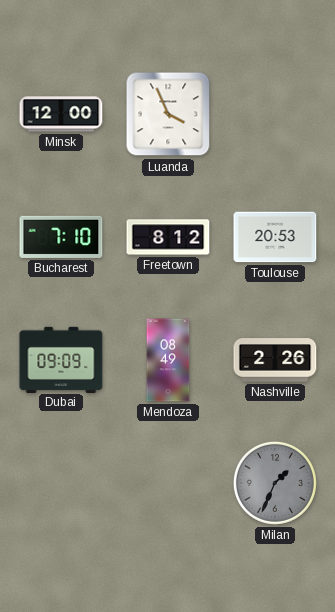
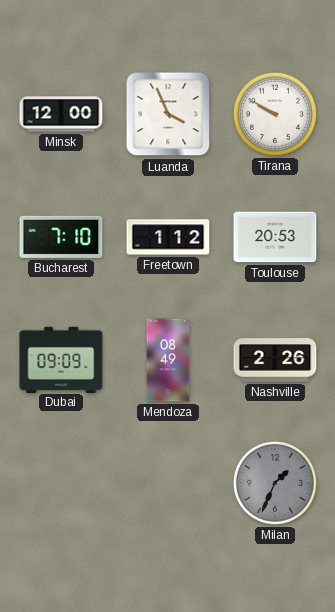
Tirana: none -> 9:50
Freetown: 8:12 -> 1:12
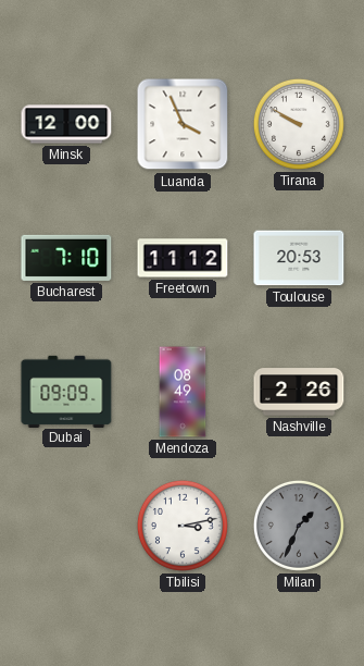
Freetown: 1:12 -> 11:12
Tbilisi: none -> 3:13
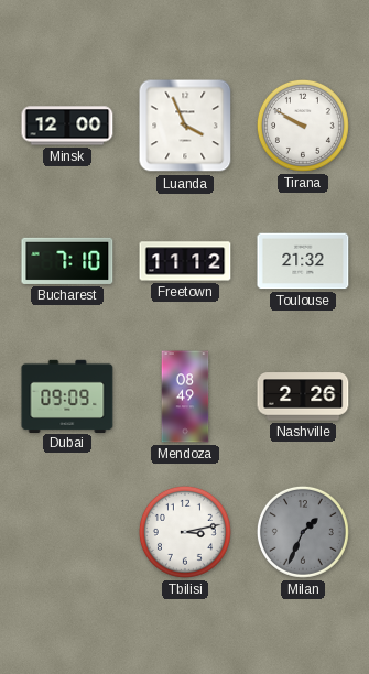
Toulouse: 20:53 -> 21:32
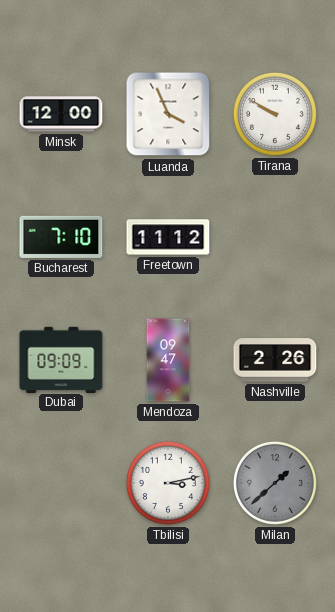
Toulouse: 21:32 -> none
Mendoza: 08:49 -> 09:47
Milan: 1:34 -> 1:38
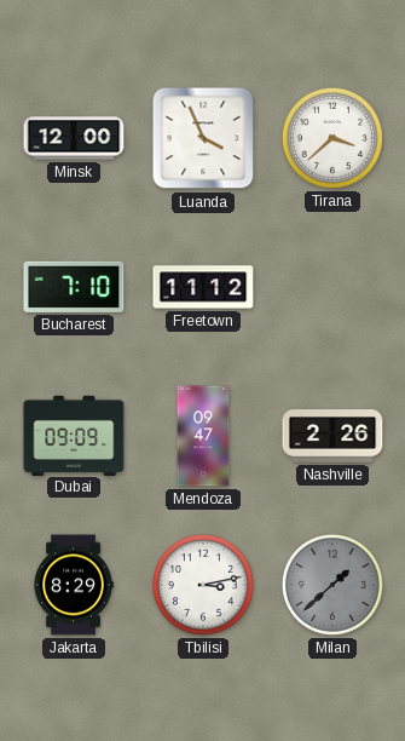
Tirana: 9:50 -> 3:38
Jakarta: none -> 8:29
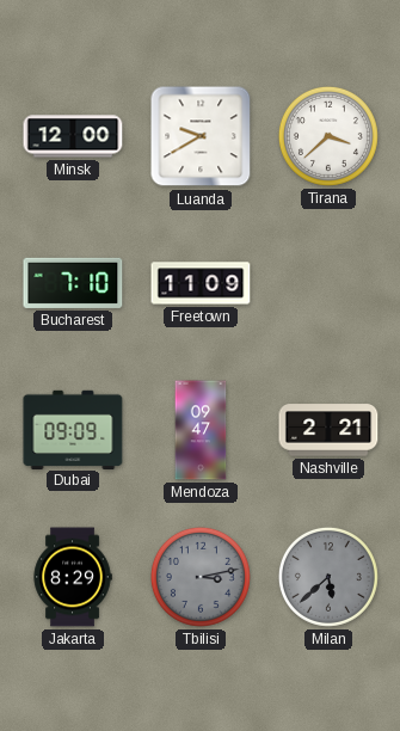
Luanda: 3:56 -> 9:40
Freetown: 11:12 -> 11:09
Nashville: 2:26 -> 2:21
Tbilisi dial: white -> grey
Milan: 1:38 -> 5:38
